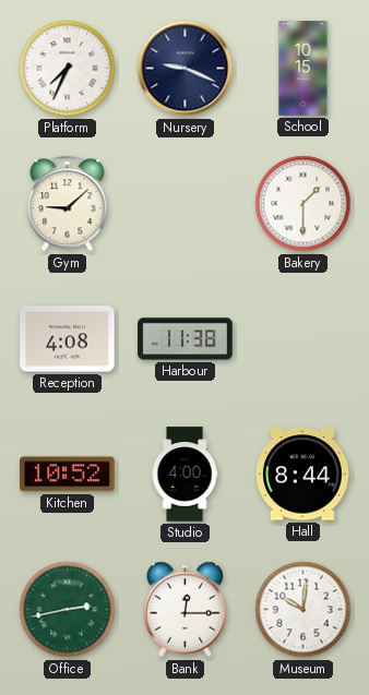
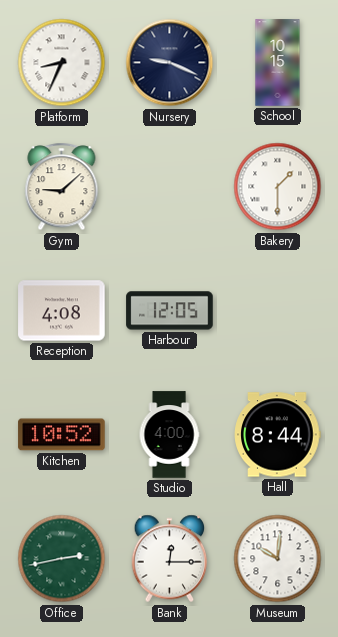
Platform: 7:34 -> 8:34
Harbour: 11:38 -> 12:05
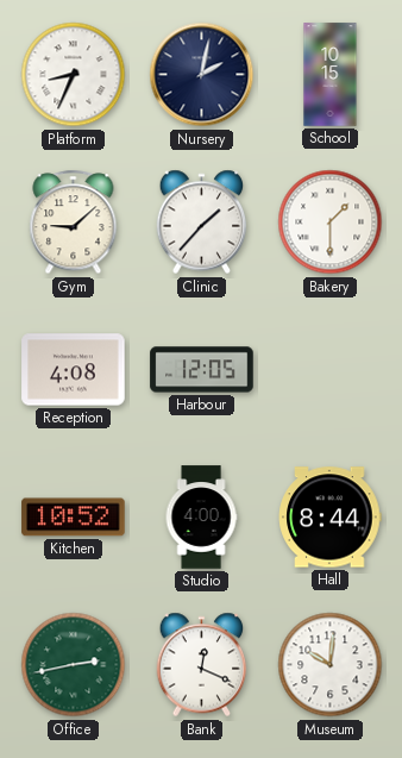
Nursery: 9:19 -> 2:02
Clinic: none -> 1:37
Bank: 12:15 -> 12:19
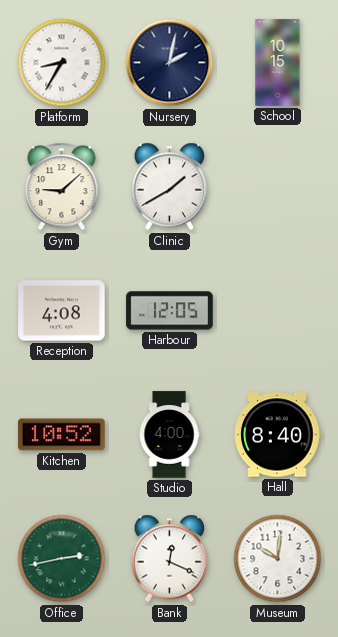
Platform: 8:34 -> 8:35
Clinic: 1:37 -> 1:40
Bakery: 1:30 -> none
Hall: 8:44 -> 8:40
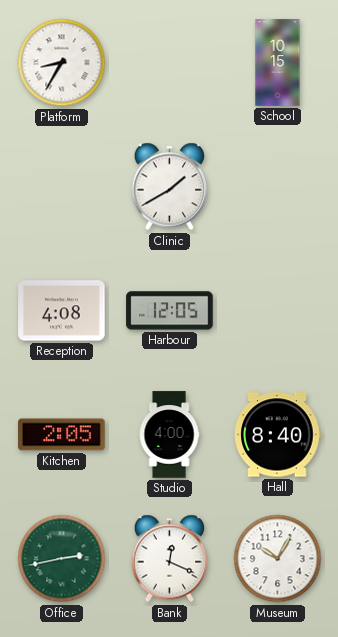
Nursery: 2:02 -> none
Gym: 9:08 -> none
Kitchen: 10:52 -> 2:05
Museum: 10:01 -> 10:05
